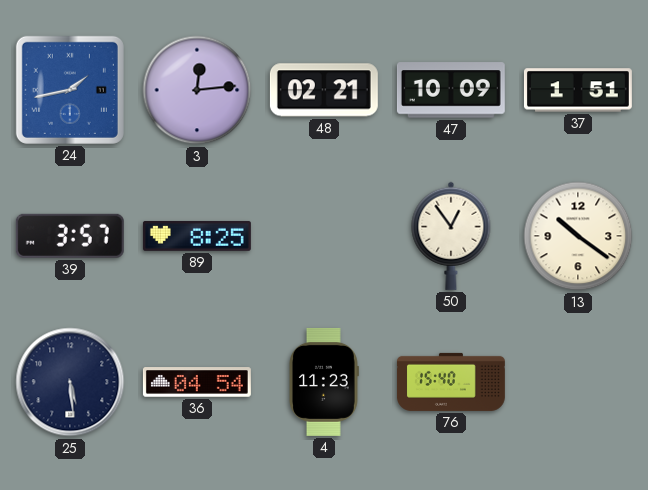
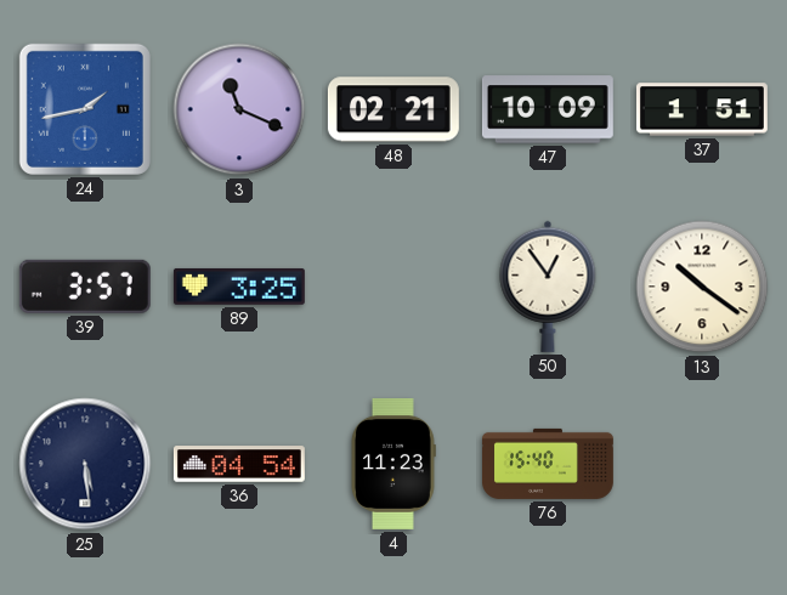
3: 12:14 -> 11:19
89: 8:25 -> 3:25
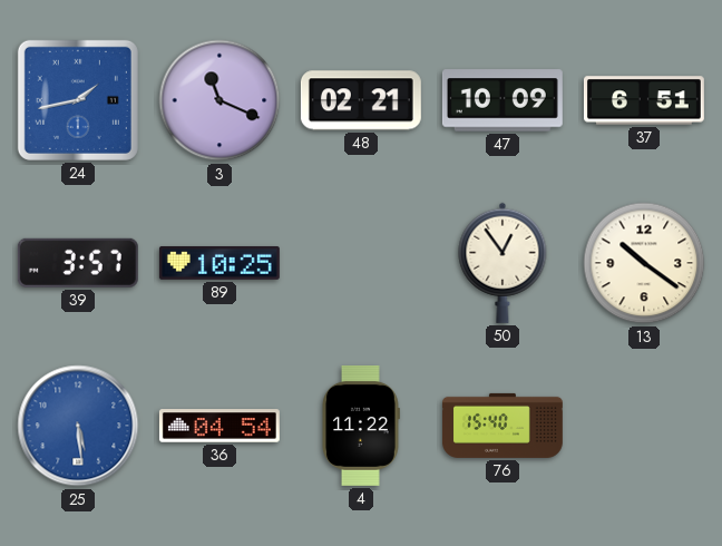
37: 1:51 -> 6:51
89: 3:25 -> 10:25
25 dial: navy -> blue
4: 11:23 -> 11:22
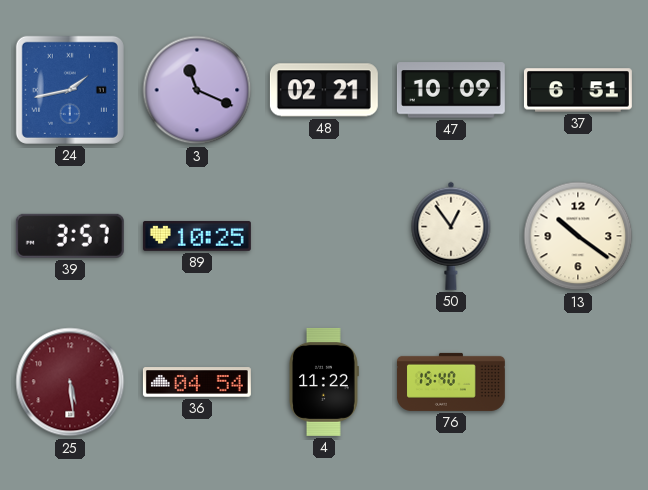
25 dial: blue -> burgundy
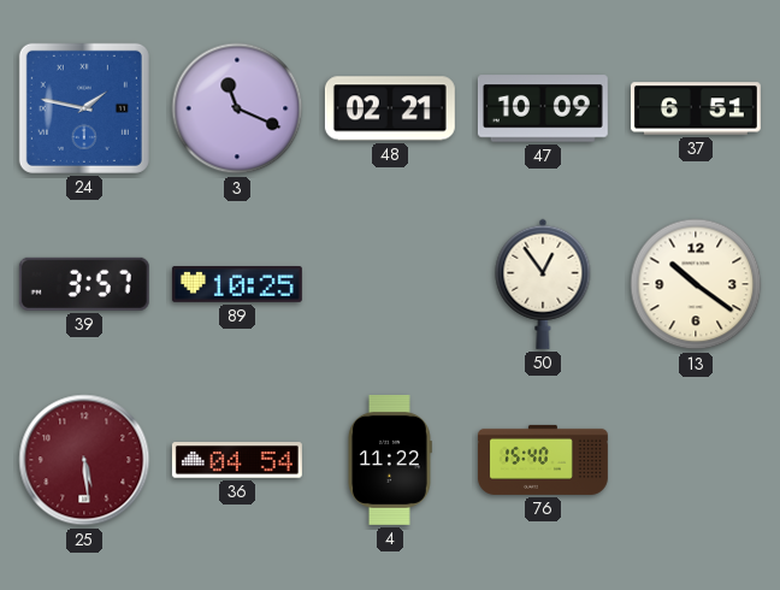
24: 1:43 -> 1:47
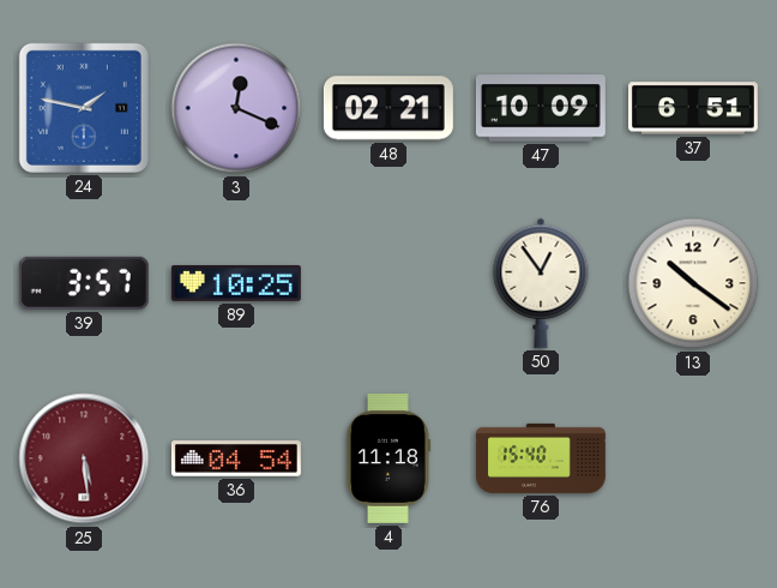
3: 11:19 -> 12:19
4: 11:22 -> 11:18
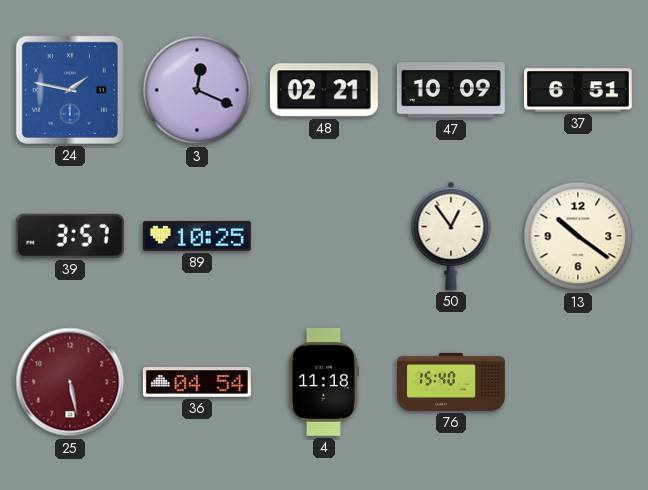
25: 5:29 -> 5:28
